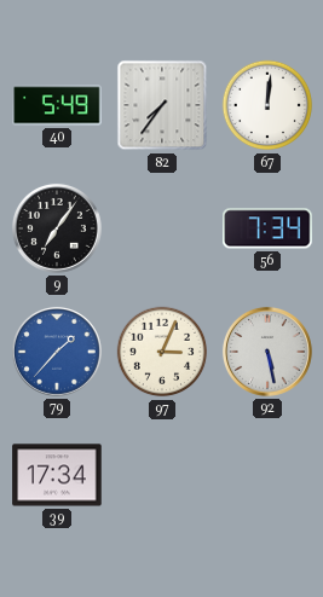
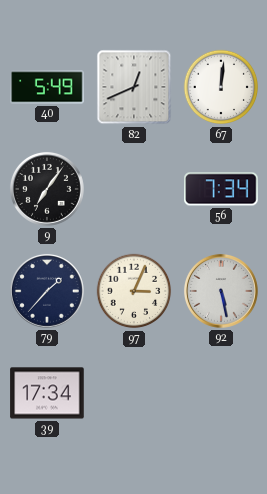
82: 7:36 -> 12:41
79 dial: blue -> navy
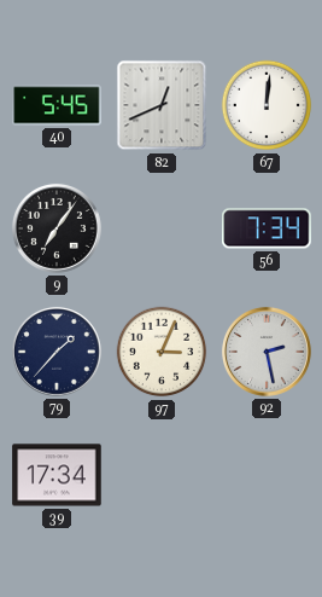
40: 5:49 -> 5:45
92: 5:28 -> 2:28
